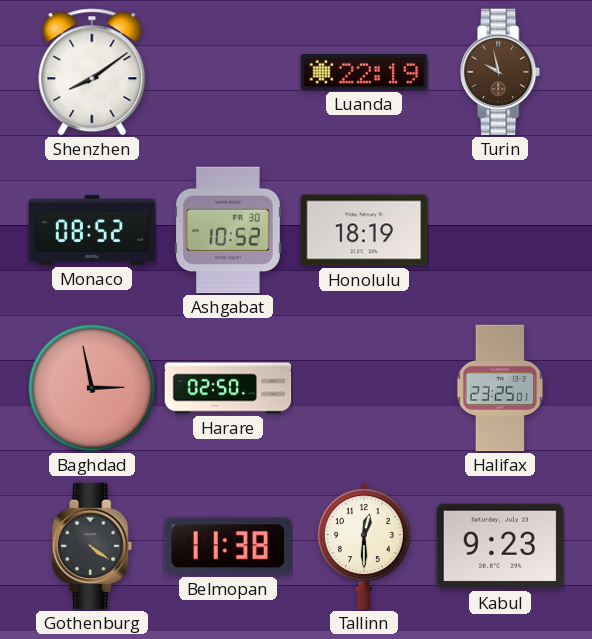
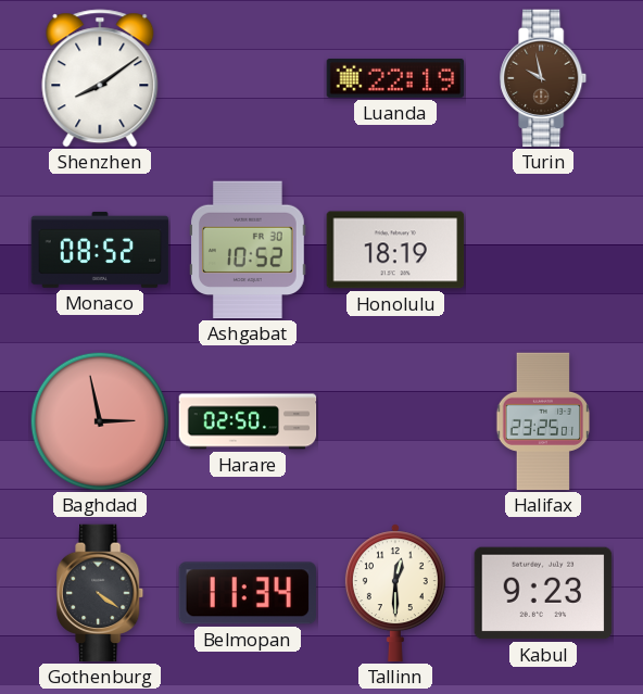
Belmopan: 11:38 -> 11:34
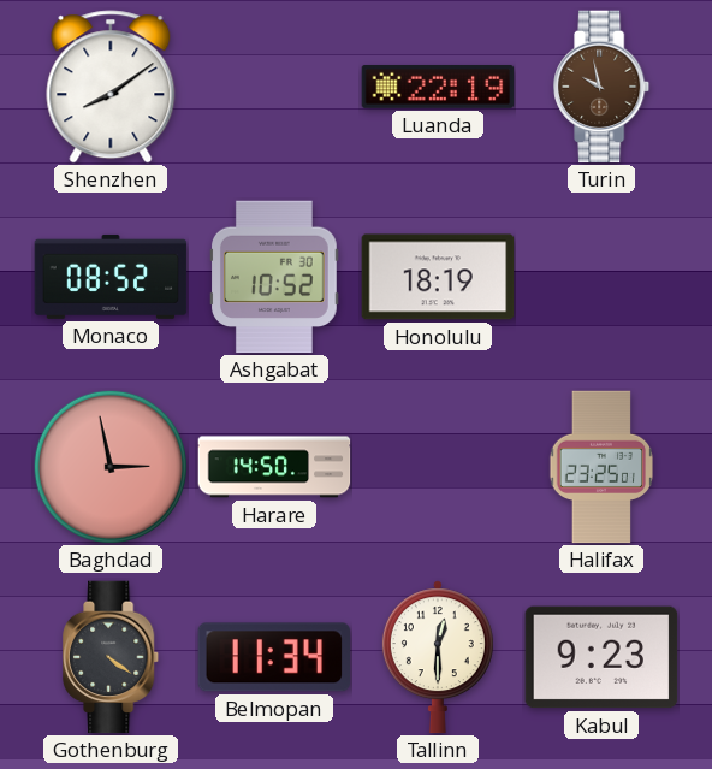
Harare: 02:50 -> 14:50
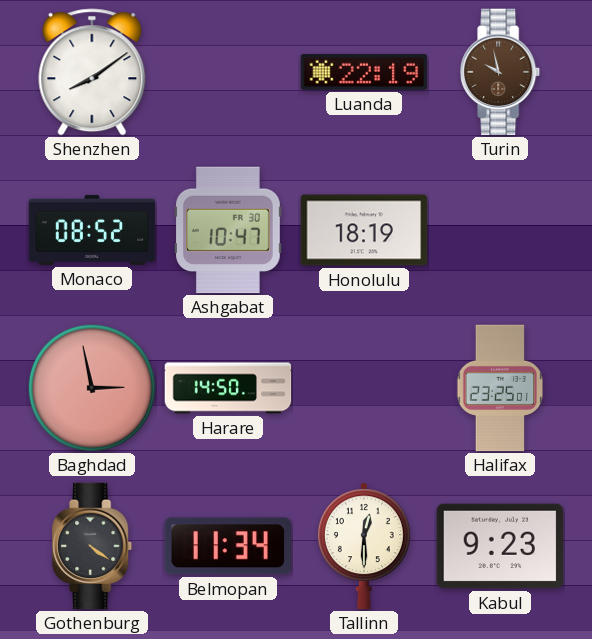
Ashgabat: 10:52 -> 10:47
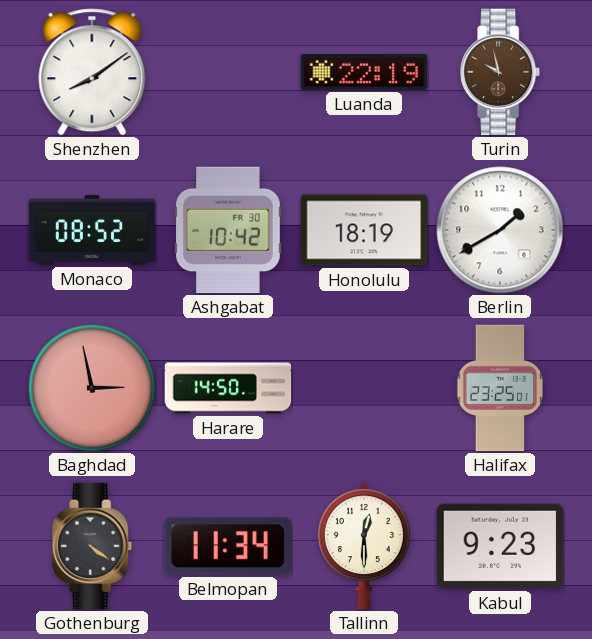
Ashgabat: 10:47 -> 10:42
Berlin: none -> 1:40
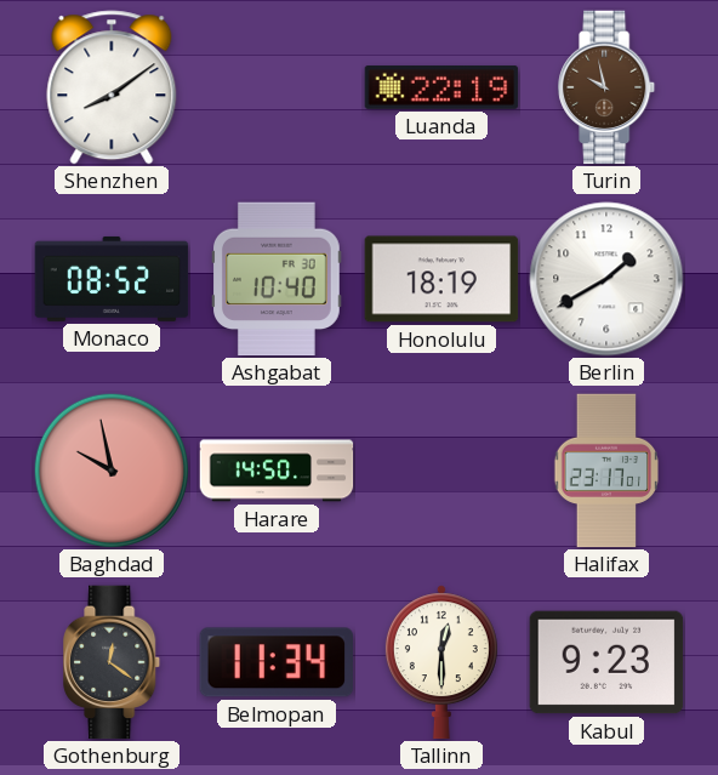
Ashgabat: 10:42 -> 10:40
Baghdad: 2:58 -> 9:58
Halifax: 23:25 -> 23:17
Gothenburg: 4:21 -> 12:21
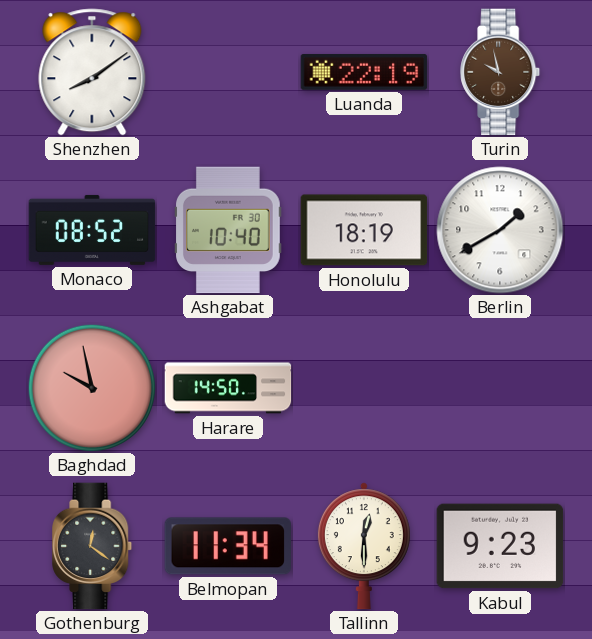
Halifax: 23:17 -> none
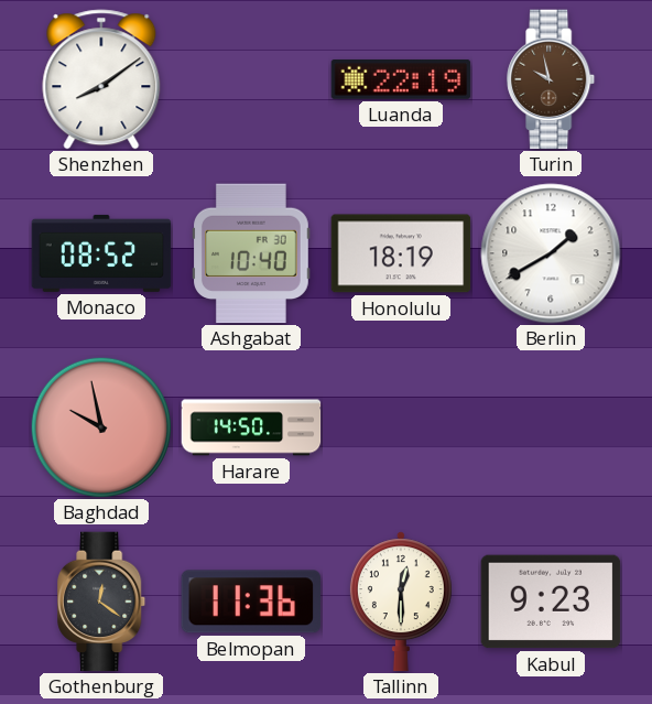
Belmopan: 11:34 -> 11:36
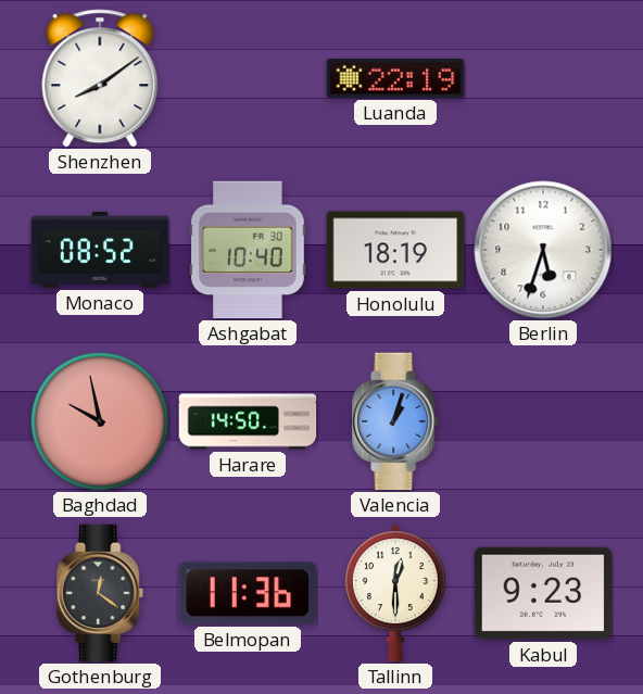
Turin: 9:58 -> none
Berlin: 1:40 -> 5:33
Valencia: none -> 1:03
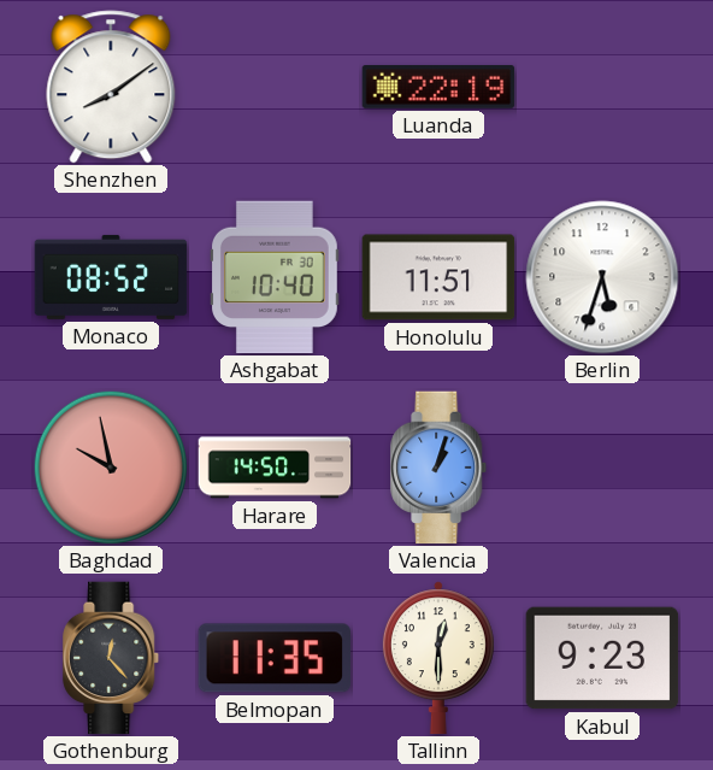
Honolulu: 18:19 -> 11:51
Gothenburg: 12:21 -> 12:23
Belmopan: 11:36 -> 11:35
